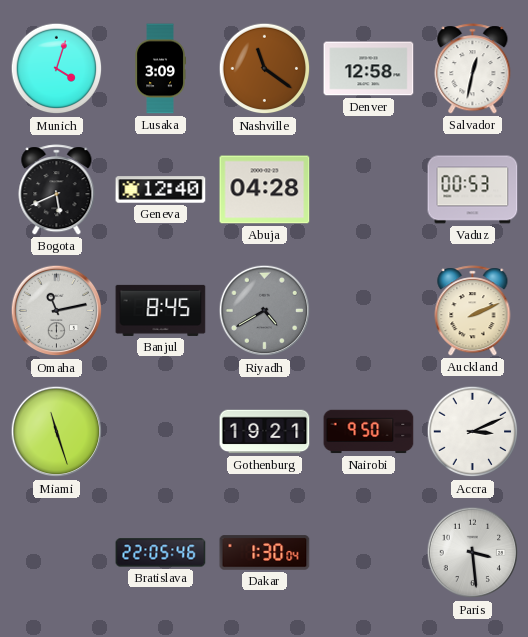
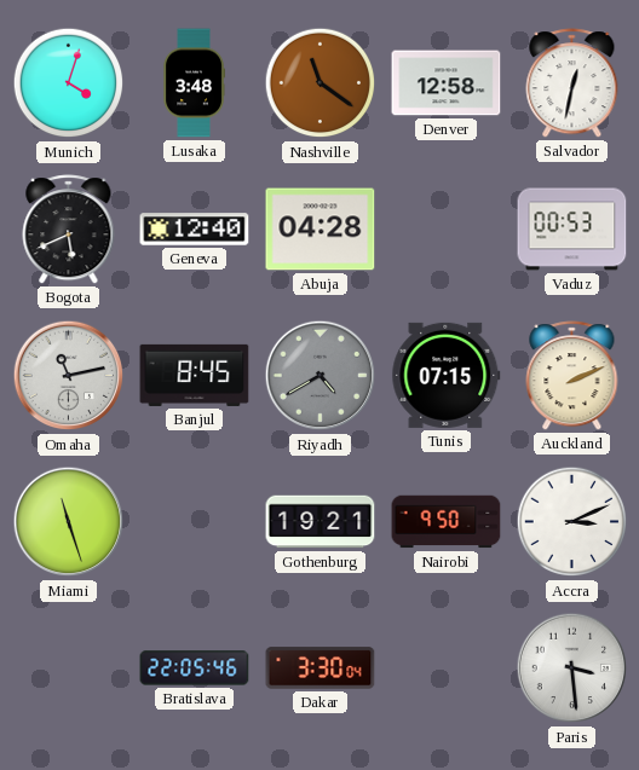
Lusaka: 3:09 -> 3:48
Tunis: none -> 07:15
Dakar: 1:30 -> 3:30
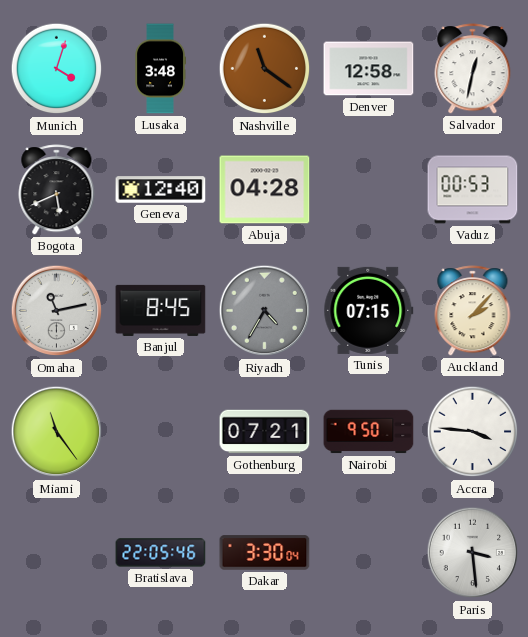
Riyadh: 4:40 -> 4:35
Auckland: 2:11 -> 2:07
Miami: 11:27 -> 11:24
Gothenburg: 19:21 -> 07:21
Accra: 3:11 -> 3:46
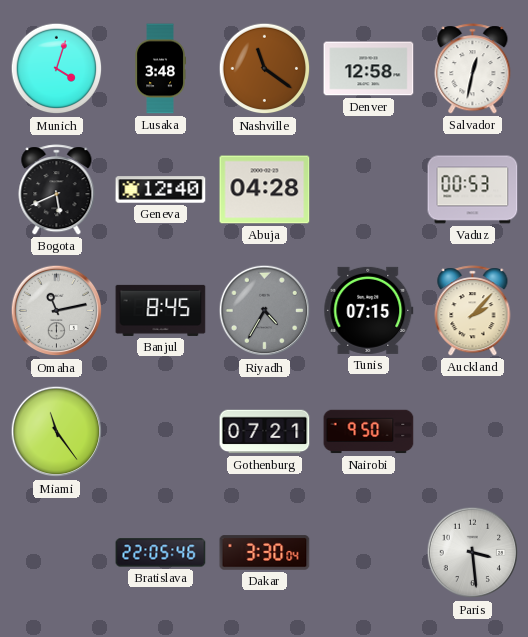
Accra: 3:46 -> none
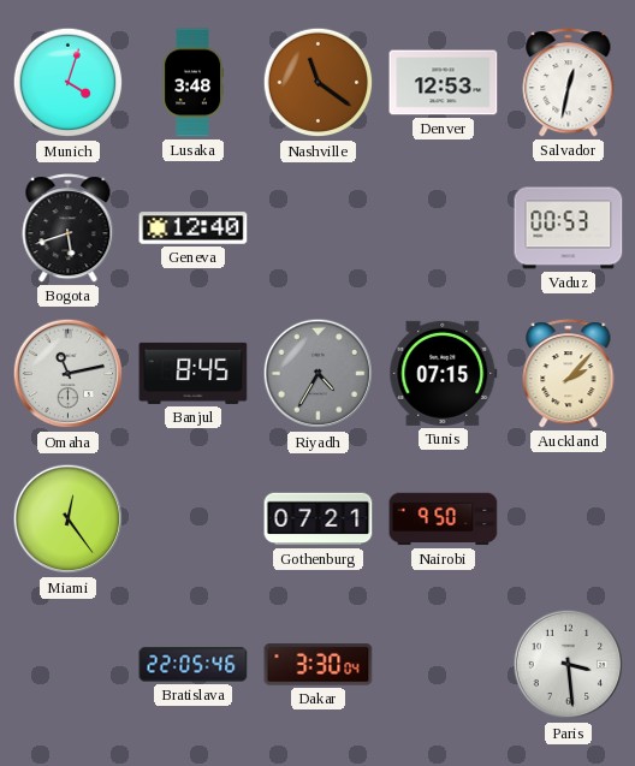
Denver: 12:58 -> 12:53
Bogota: 5:41 -> 5:42
Abuja: 04:28 -> none
Miami: 11:24 -> 12:24
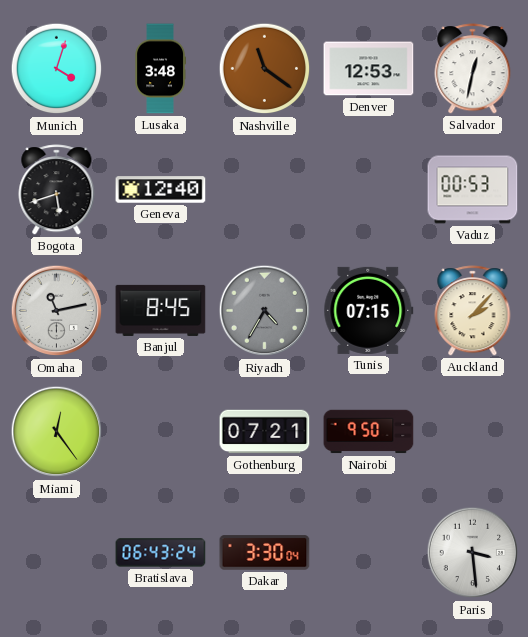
Bratislava: 22:05 -> 06:43
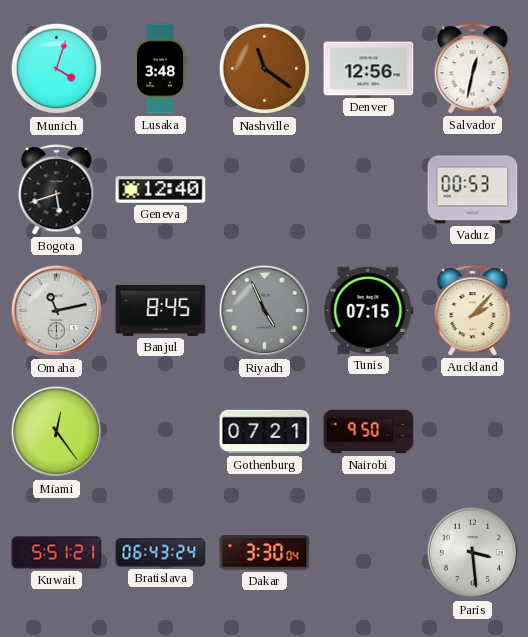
Denver: 12:53 -> 12:56
Riyadh: 4:35 -> 4:56
Kuwait: none -> 5:51
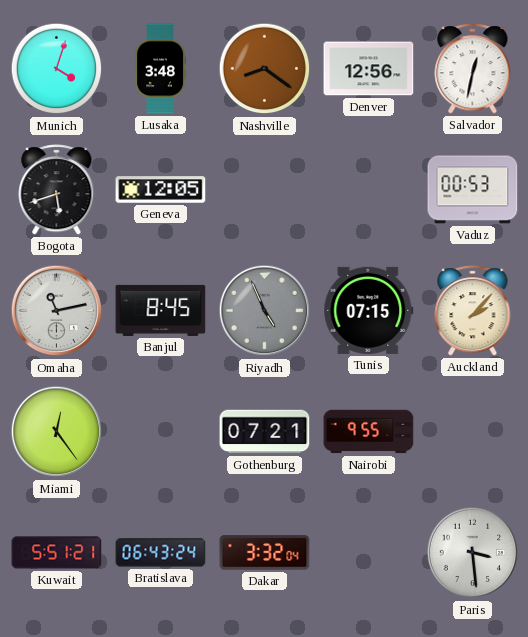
Nashville: 11:21 -> 8:21
Geneva: 12:40 -> 12:05
Nairobi: 9:50 -> 9:55
Dakar: 3:30 -> 3:32
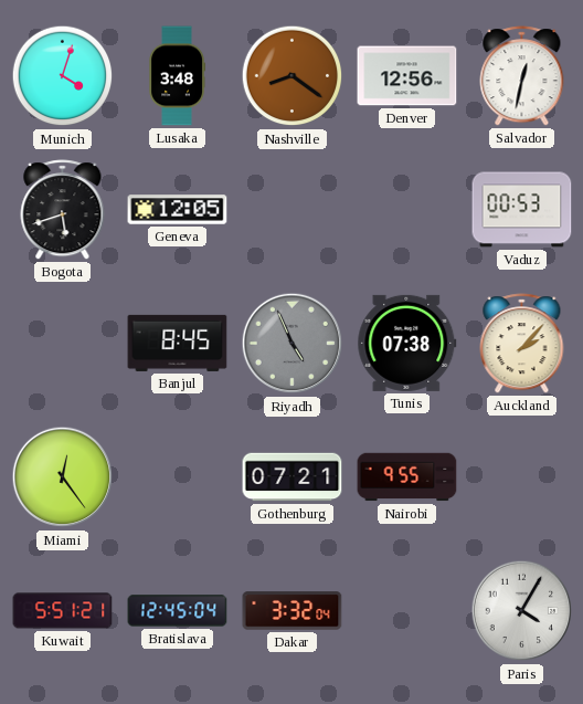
Omaha: 11:13 -> none
Tunis: 07:15 -> 07:38
Bratislava: 06:43 -> 12:45
Paris: 3:29 -> 4:05
